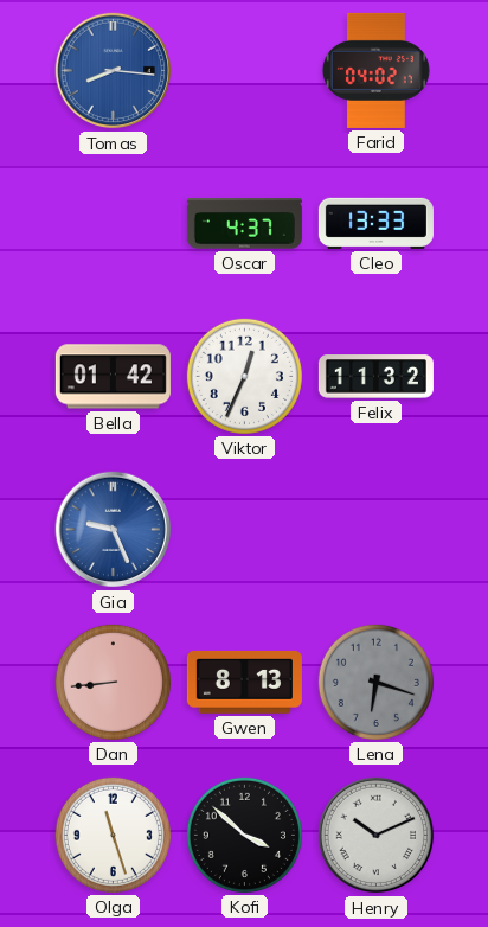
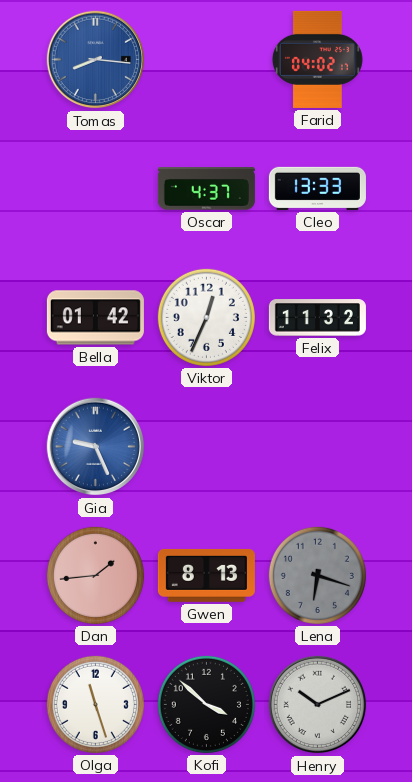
Dan: 8:44 -> 1:44
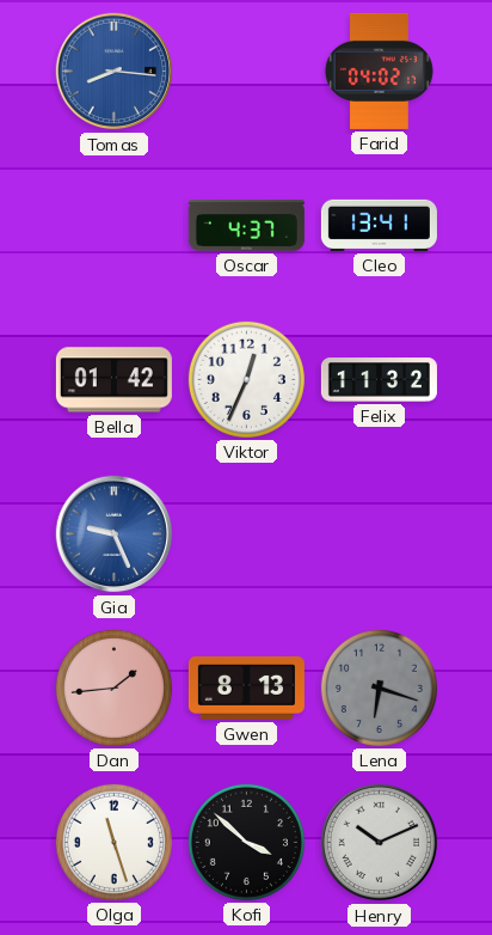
Cleo: 13:33 -> 13:41
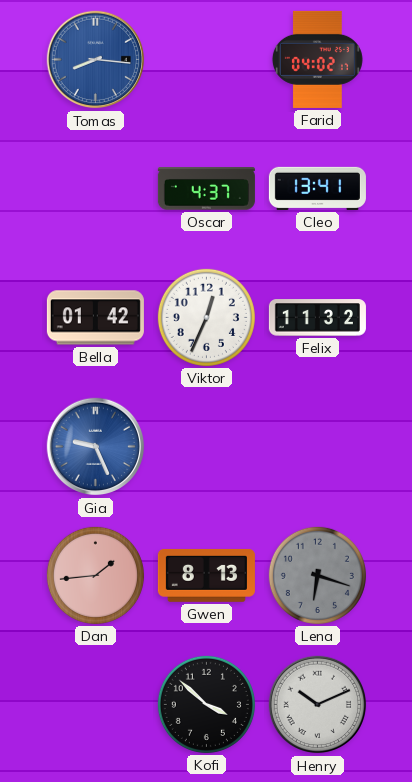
Olga: 11:27 -> none
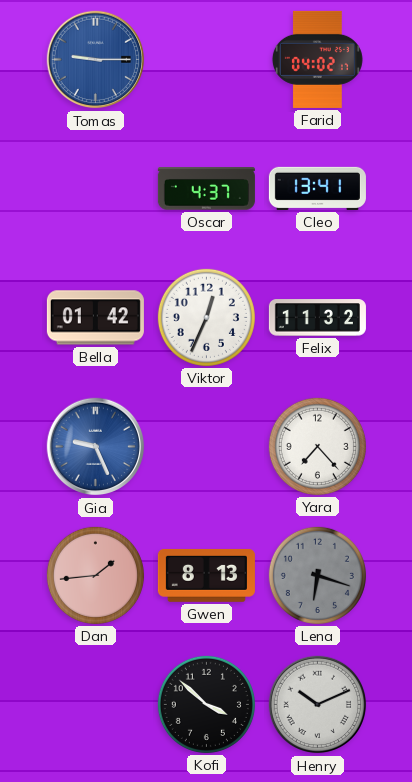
Tomas: 8:16 -> 9:15
Yara: none -> 7:23
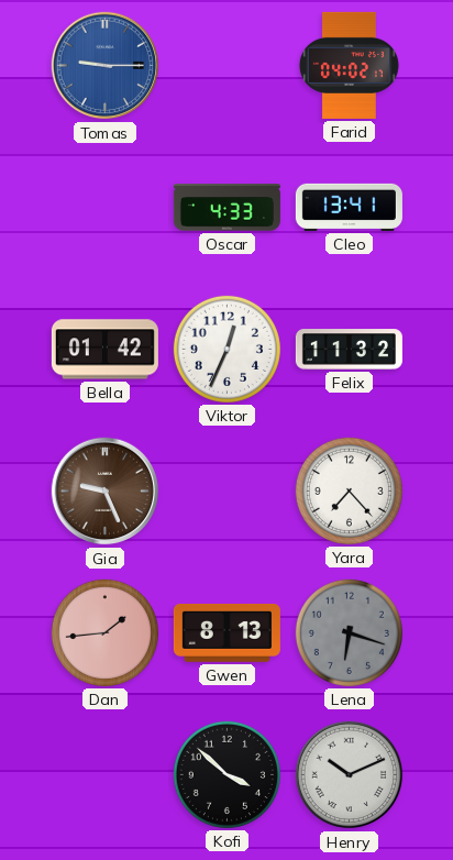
Oscar: 4:37 -> 4:33
Gia dial: blue -> brown
